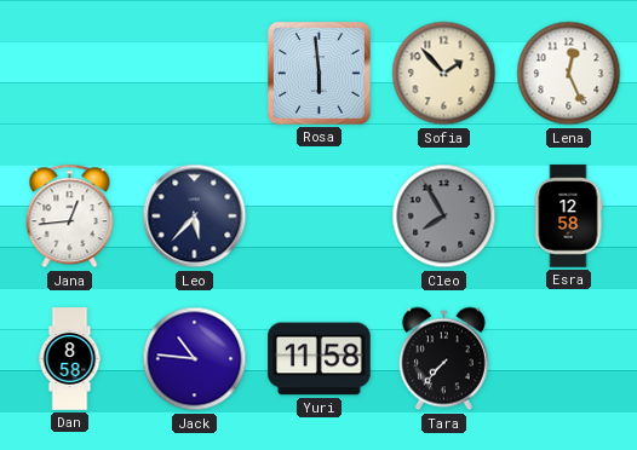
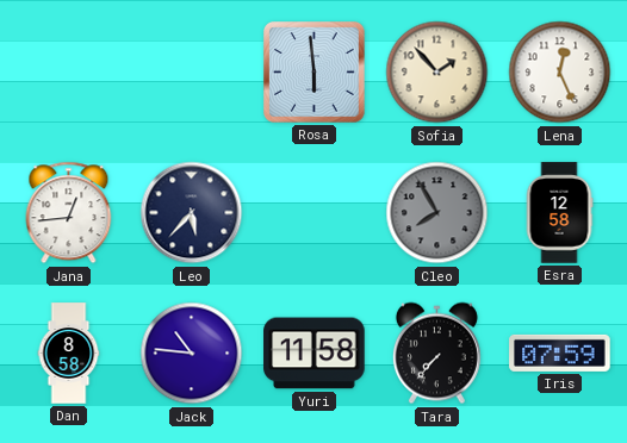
Iris: none -> 07:59
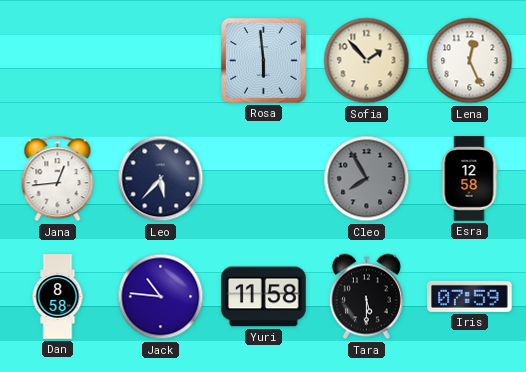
Tara: 7:37 -> 5:30
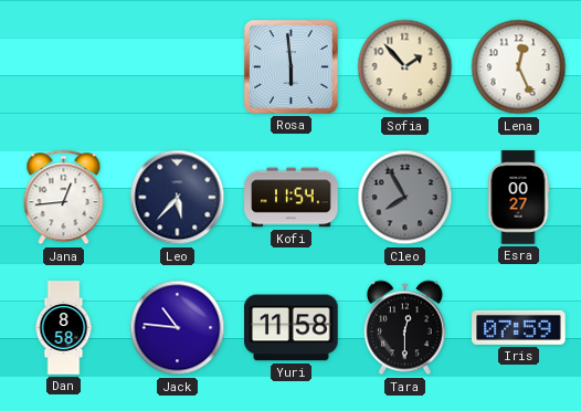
Kofi: none -> 11:54
Esra: 12:58 -> 00:27
Tara: 5:30 -> 12:30
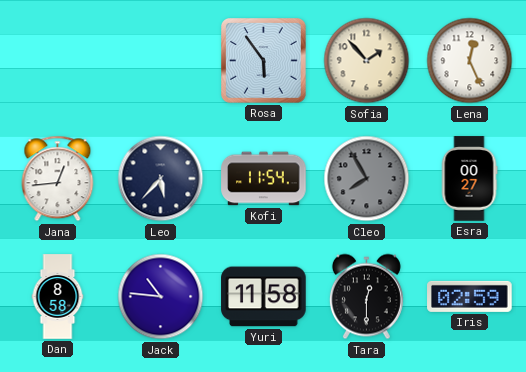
Rosa: 5:59 -> 5:54
Iris: 07:59 -> 02:59
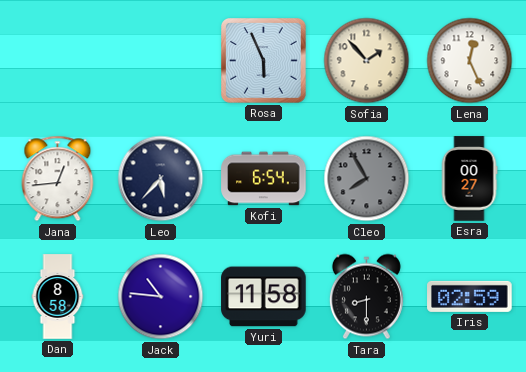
Rosa: 5:54 -> 5:56
Kofi: 11:54 -> 6:54
Tara: 12:30 -> 8:30
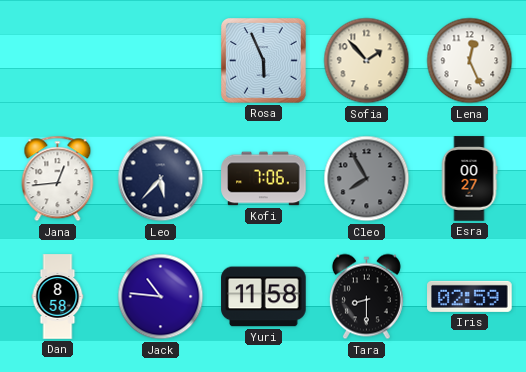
Kofi: 6:54 -> 7:06
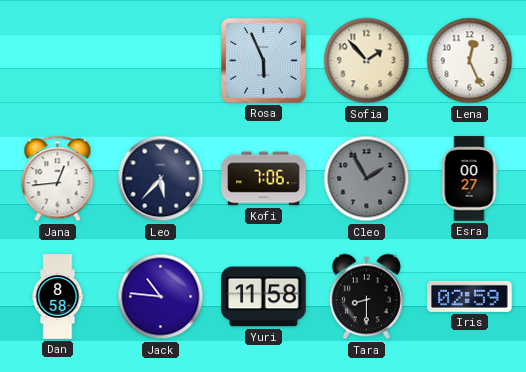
Cleo: 7:55 -> 1:55
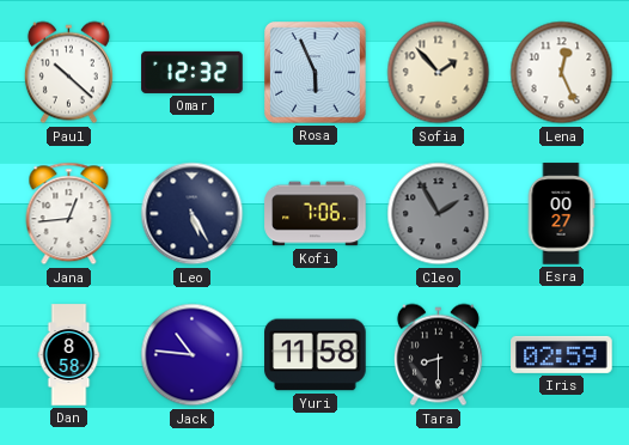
Paul: none -> 10:22
Omar: none -> 12:32
Leo: 5:37 -> 5:25
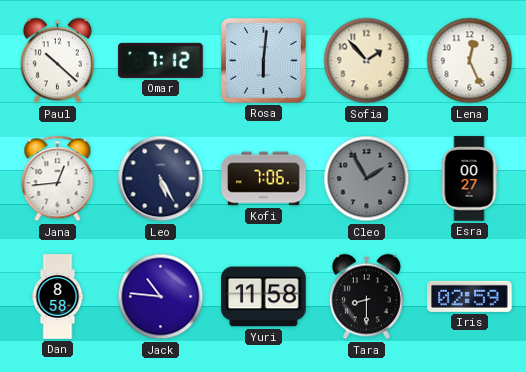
Omar: 12:32 -> 7:12
Rosa: 5:56 -> 6:01
